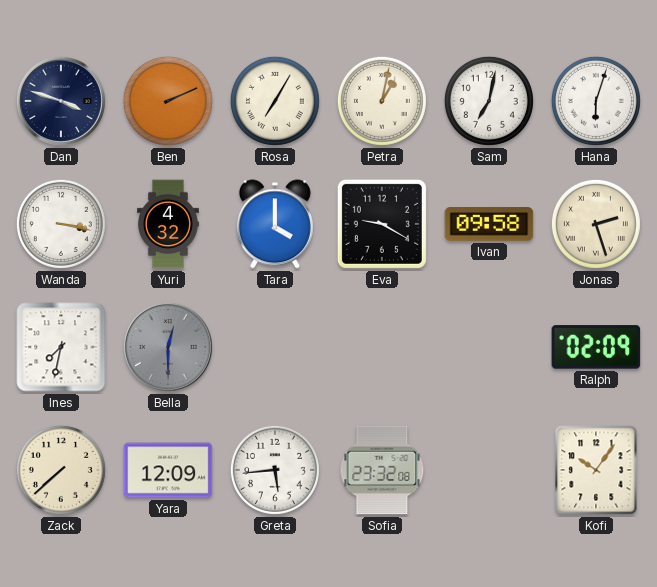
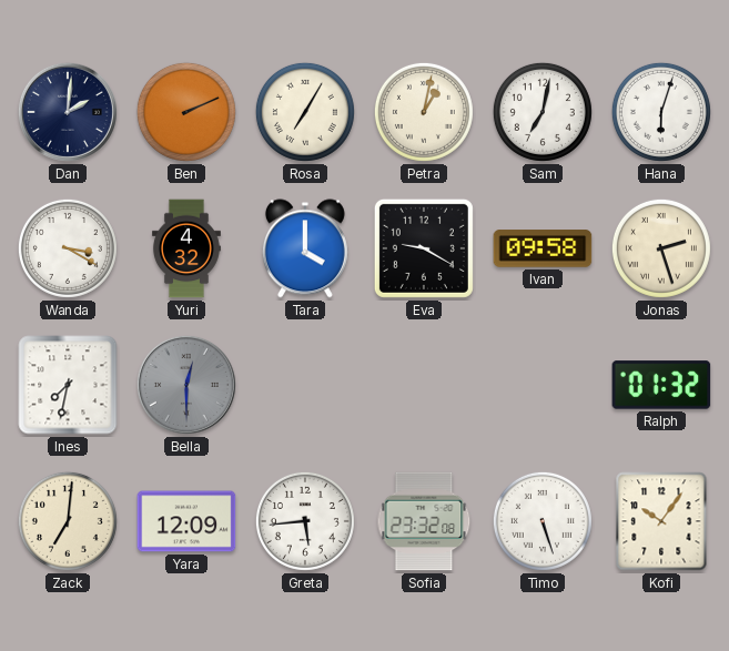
Dan: 3:48 -> 2:01
Wanda: 3:17 -> 3:20
Ralph: 02:09 -> 01:32
Zack: 7:38 -> 7:01
Timo: none -> 5:27
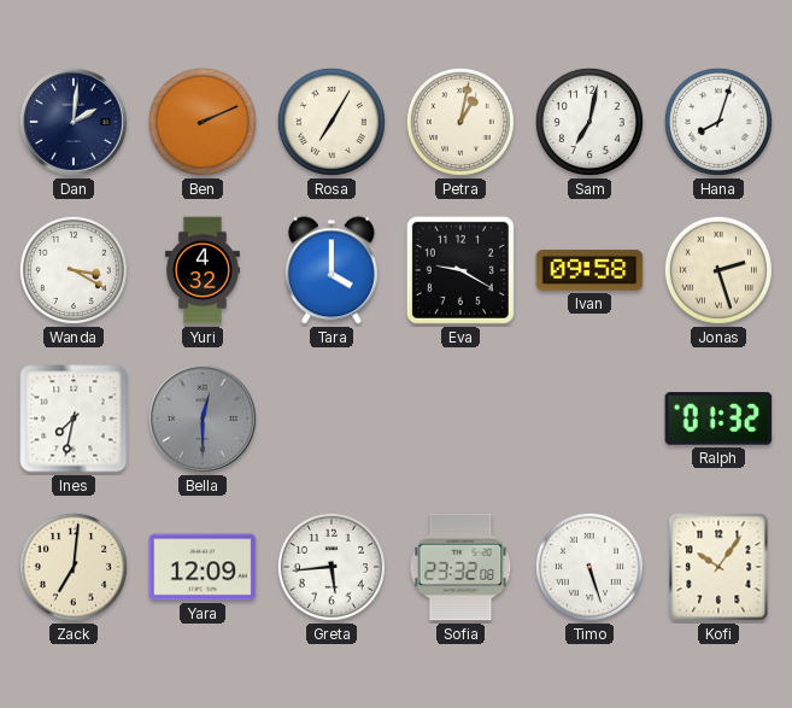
Hana: 6:03 -> 8:03
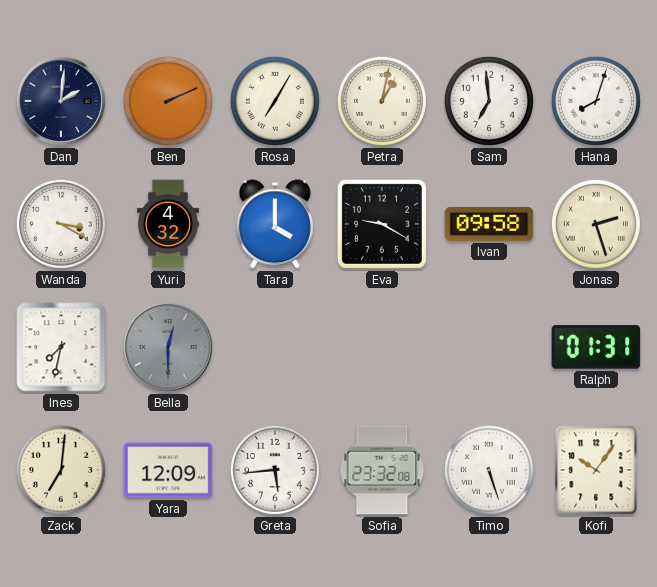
Sam: 7:02 -> 6:59
Ralph: 01:32 -> 01:31
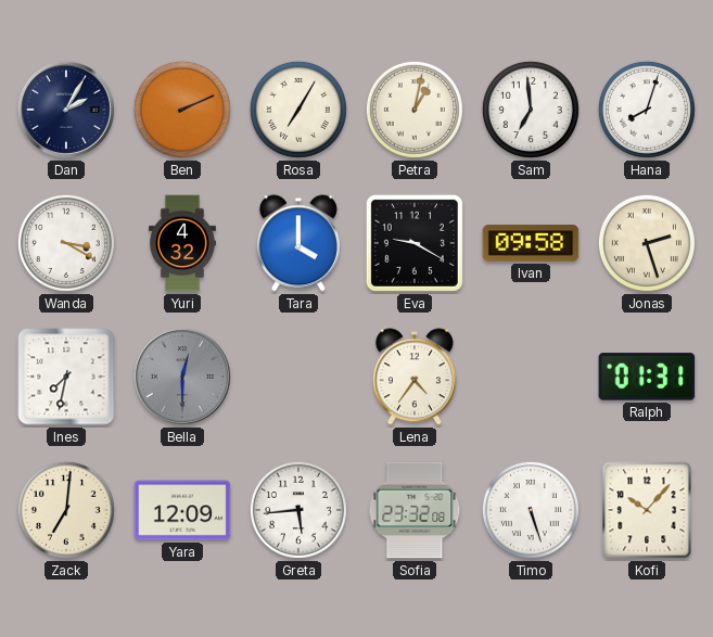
Dan: 2:01 -> 2:05
Lena: none -> 4:36
Kofi: 10:06 -> 10:07
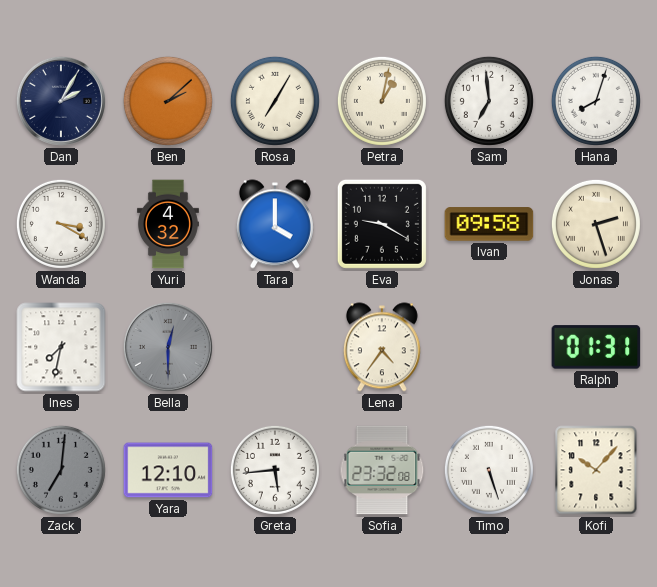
Ben: 2:11 -> 2:08
Zack dial: cream -> grey
Yara: 12:09 -> 12:10
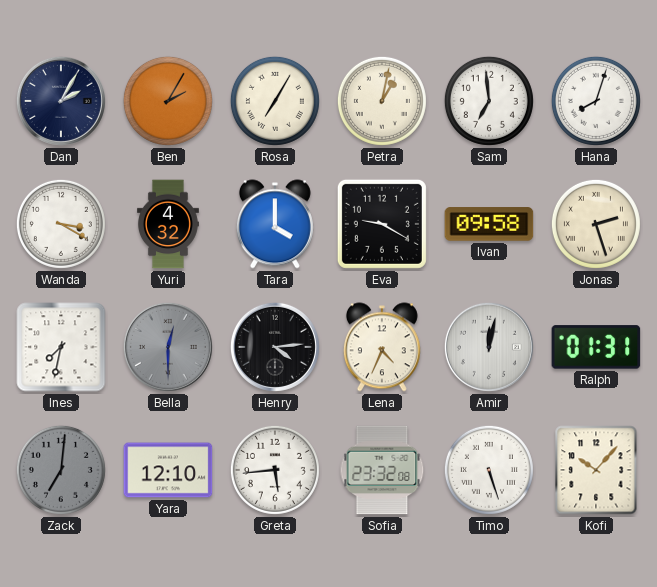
Ben: 2:08 -> 2:05
Henry: none -> 4:14
Lena: 4:36 -> 4:34
Amir: none -> 12:02
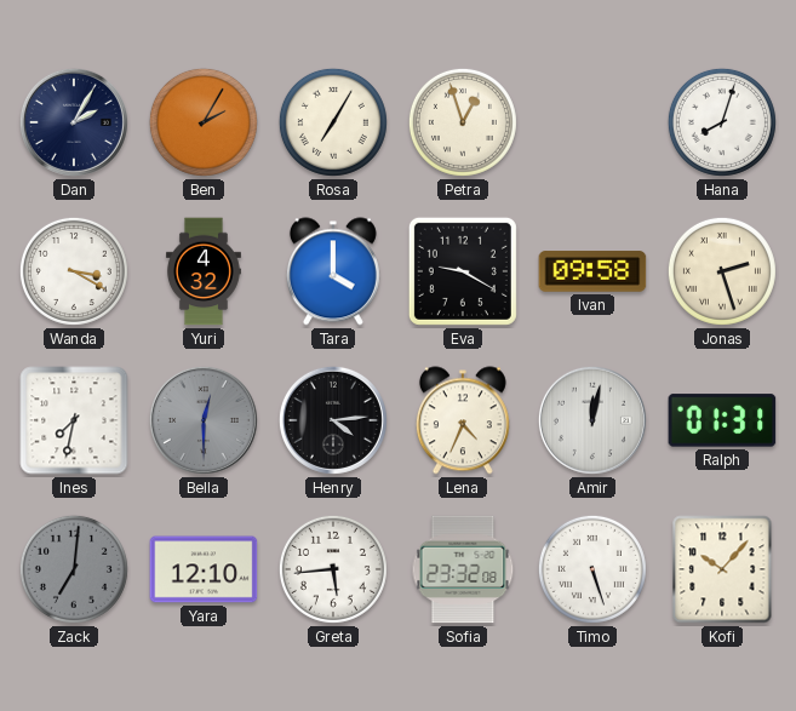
Petra: 1:02 -> 12:57
Sam: 6:59 -> none
